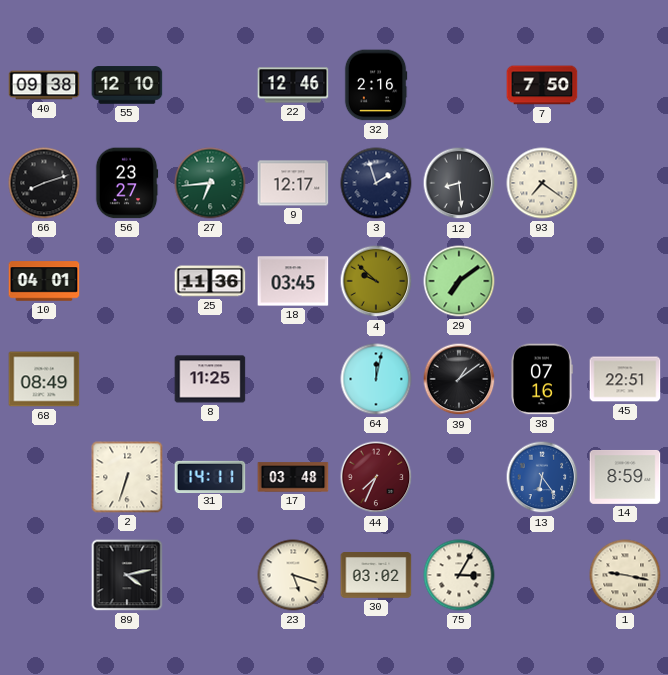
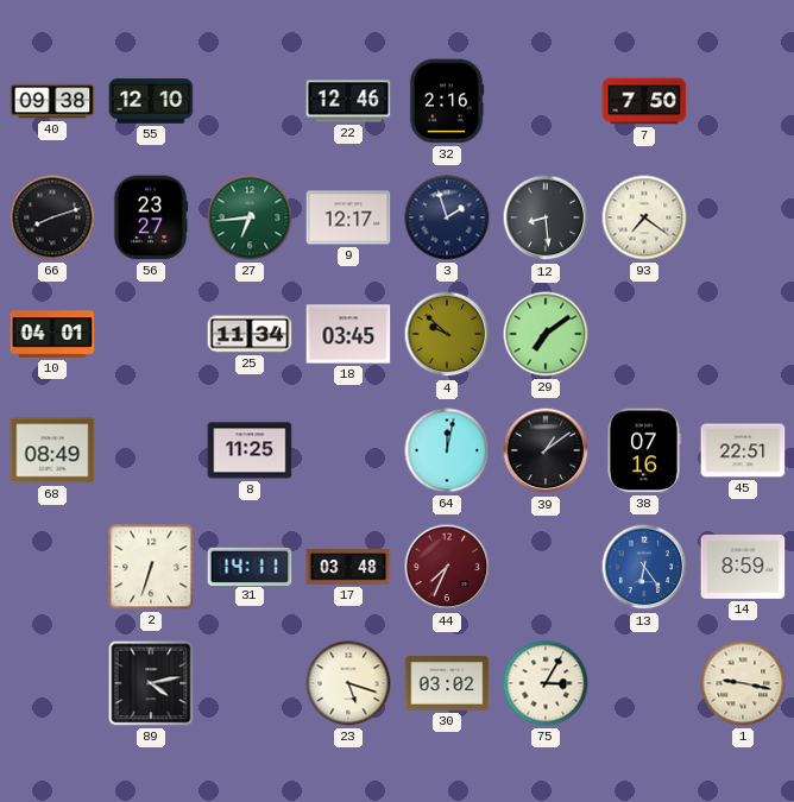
25: 11:36 -> 11:34
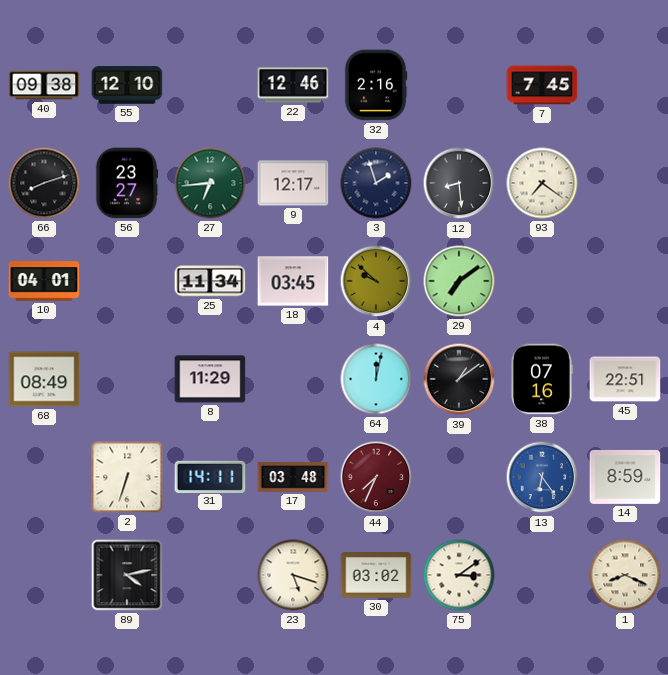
7: 7:50 -> 7:45
8: 11:25 -> 11:29
75: 3:05 -> 3:09
1: 9:17 -> 8:19
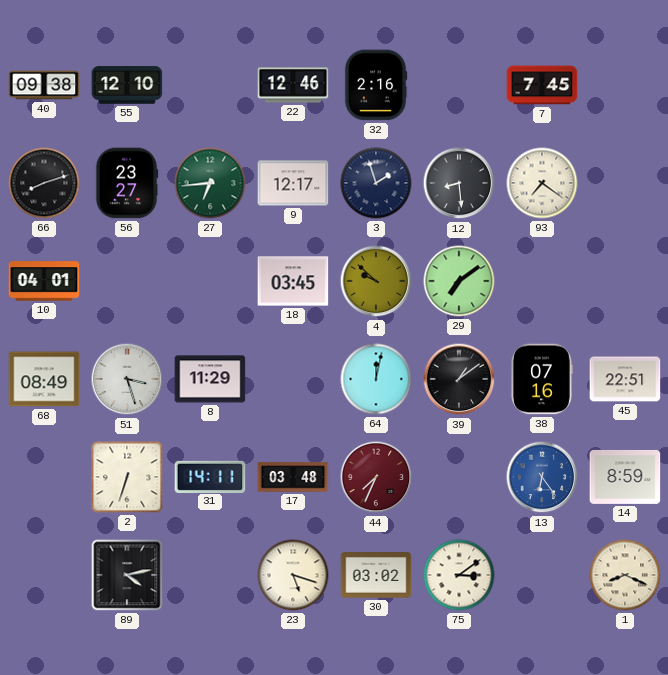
25: 11:34 -> none
51: none -> 3:27
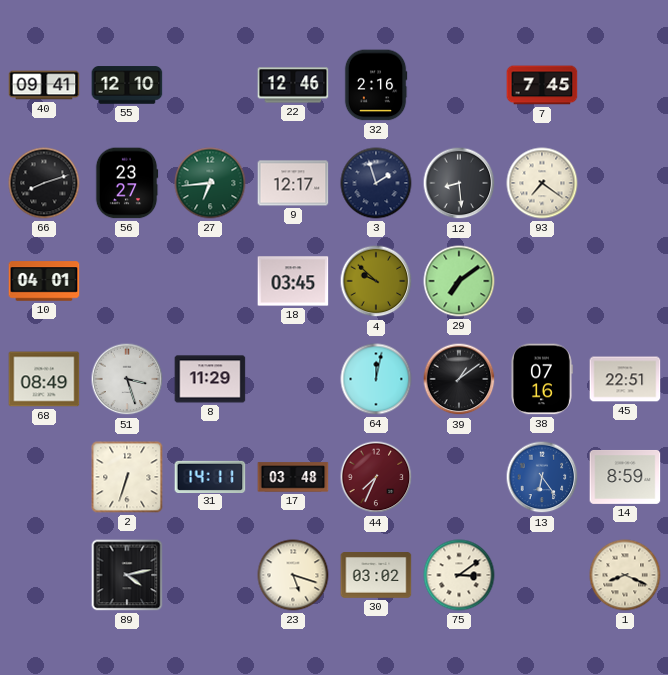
40: 09:38 -> 09:41
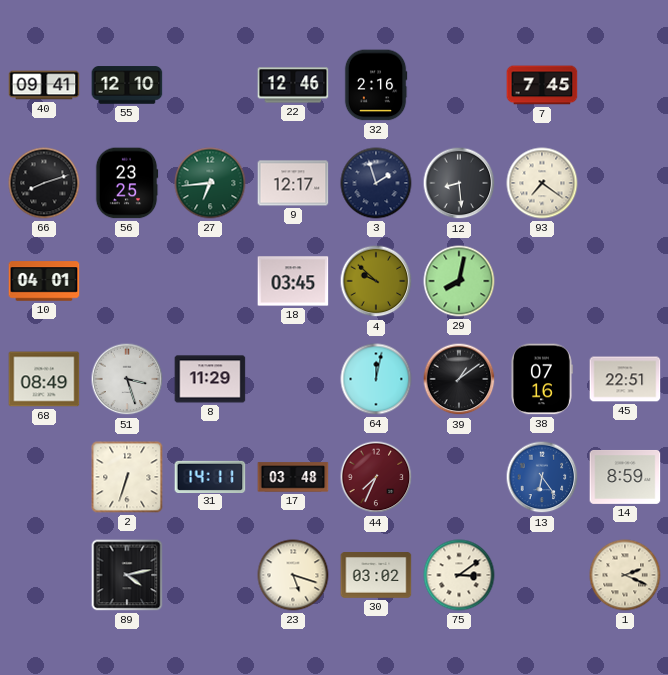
56: 23:27 -> 23:25
29: 7:09 -> 8:02
1: 8:19 -> 2:19
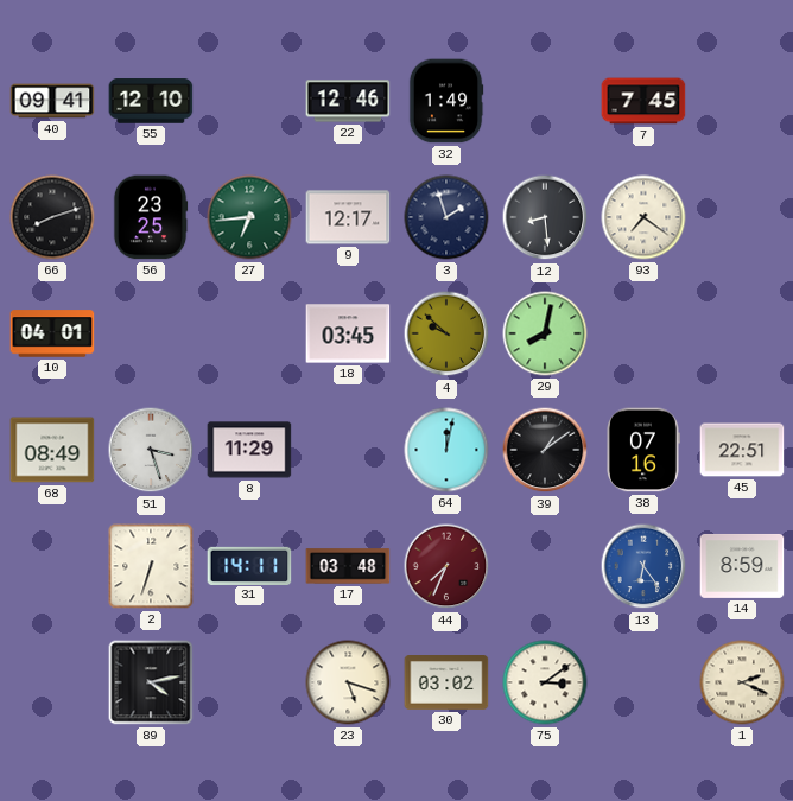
32: 2:16 -> 1:49
